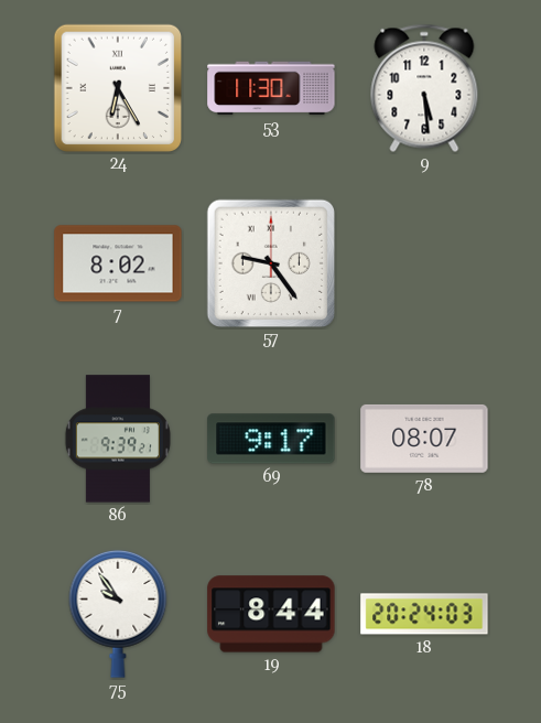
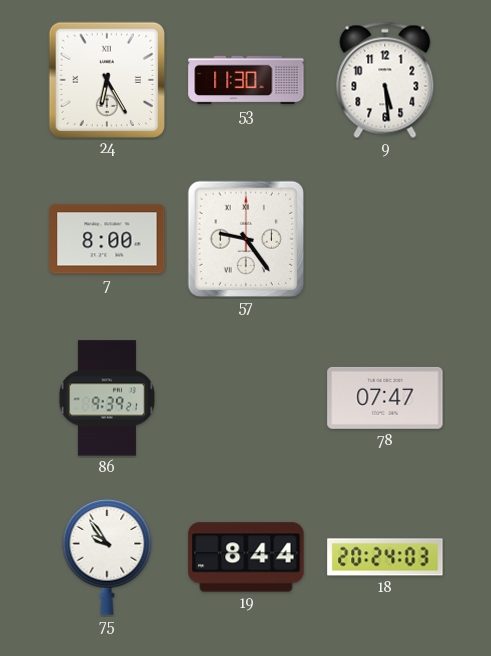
7: 8:02 -> 8:00
69: 9:17 -> none
78: 08:07 -> 07:47
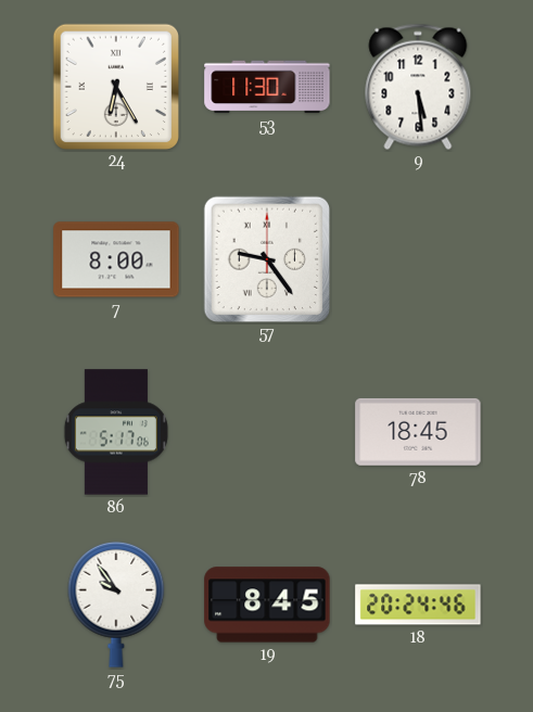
86: 9:39 -> 5:17
78: 07:47 -> 18:45
19: 8:44 -> 8:45
18: 20:24:03 -> 20:24:46
